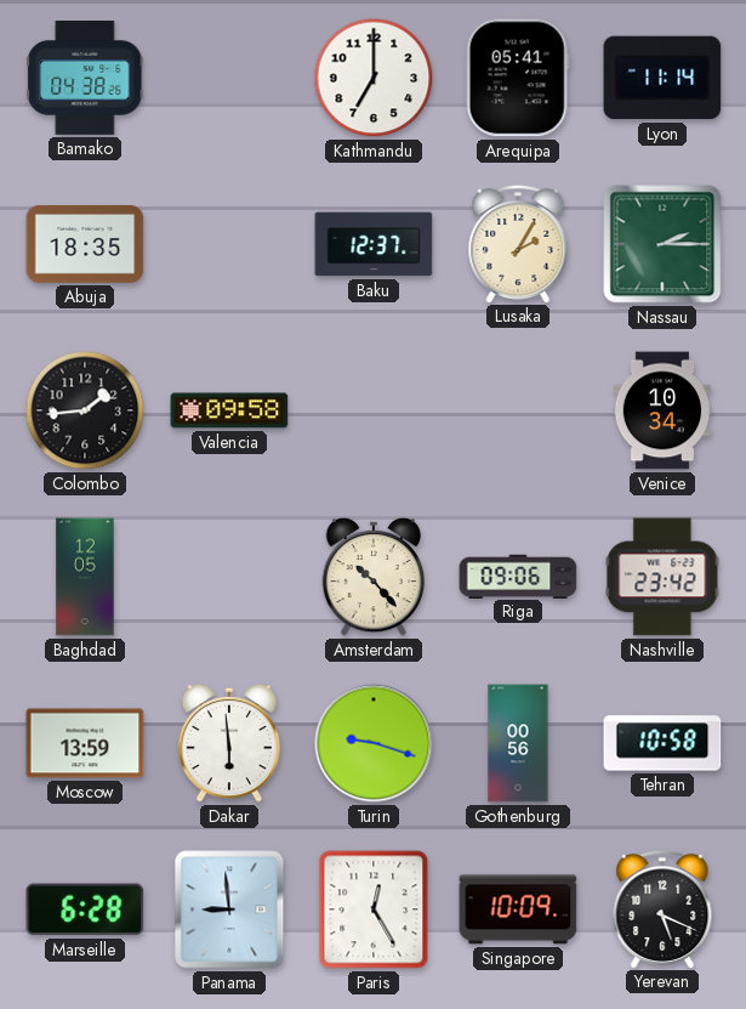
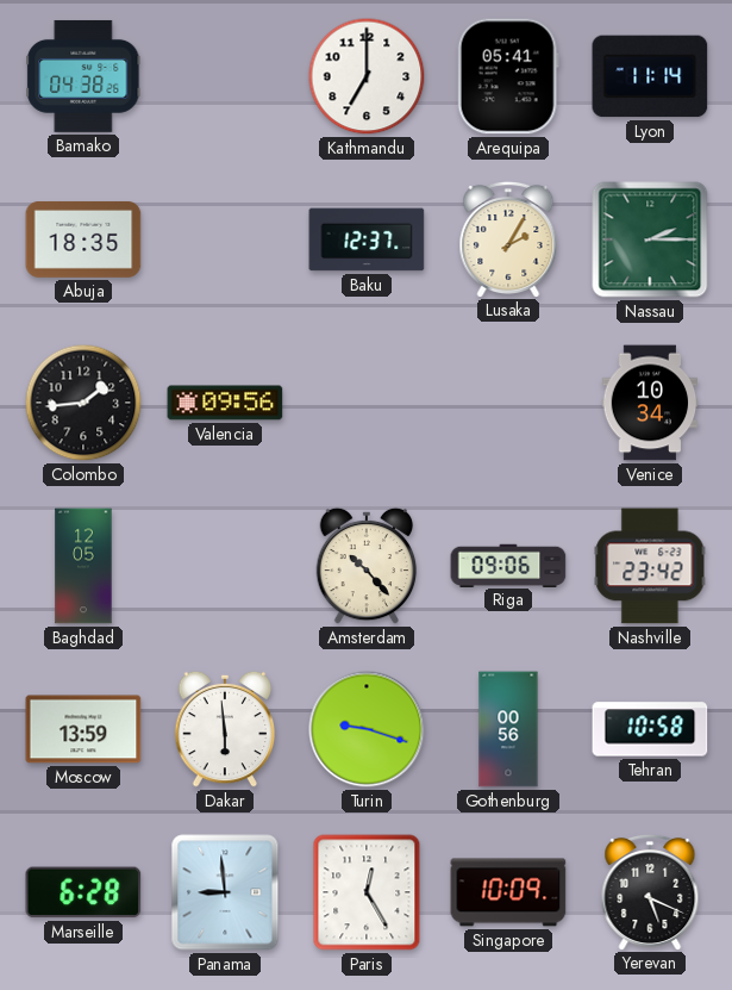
Valencia: 09:58 -> 09:56
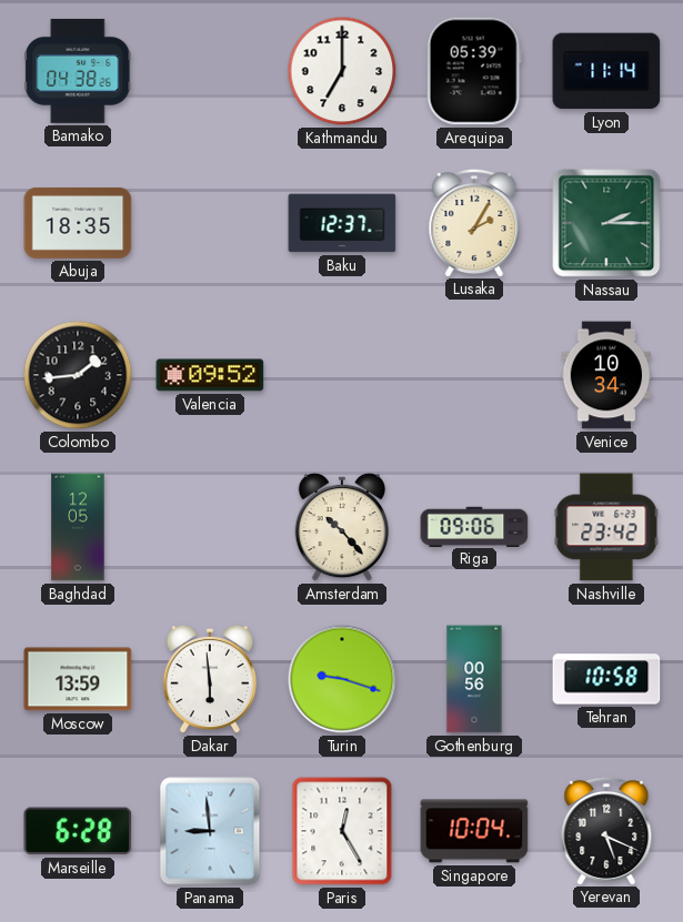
Arequipa: 05:41 -> 05:39
Valencia: 09:56 -> 09:52
Singapore: 10:09 -> 10:04
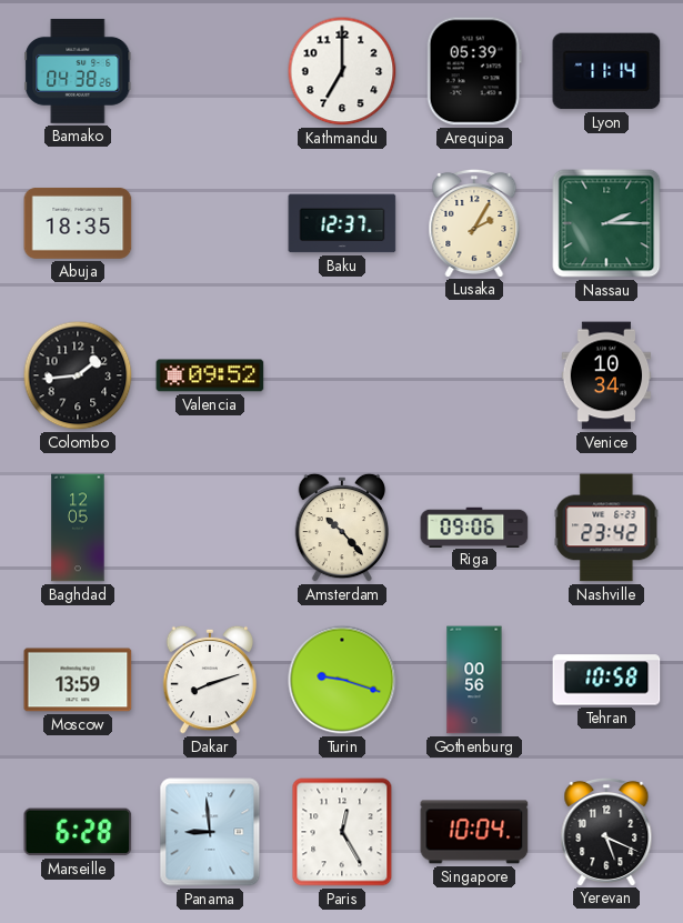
Dakar: 5:59 -> 8:12
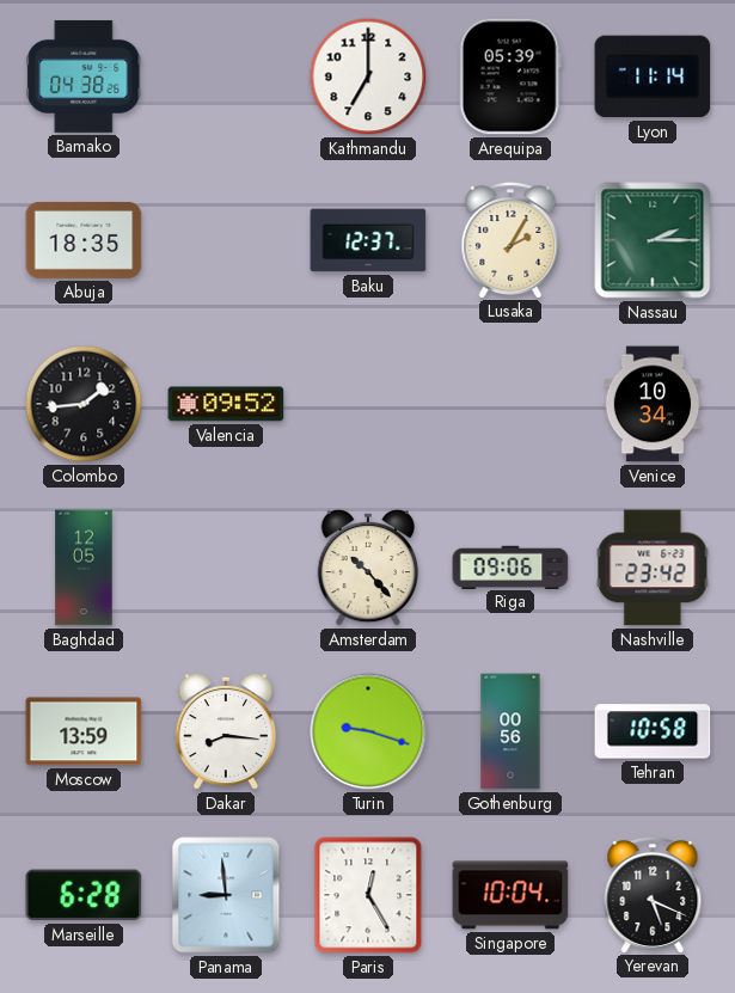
Dakar: 8:12 -> 8:16
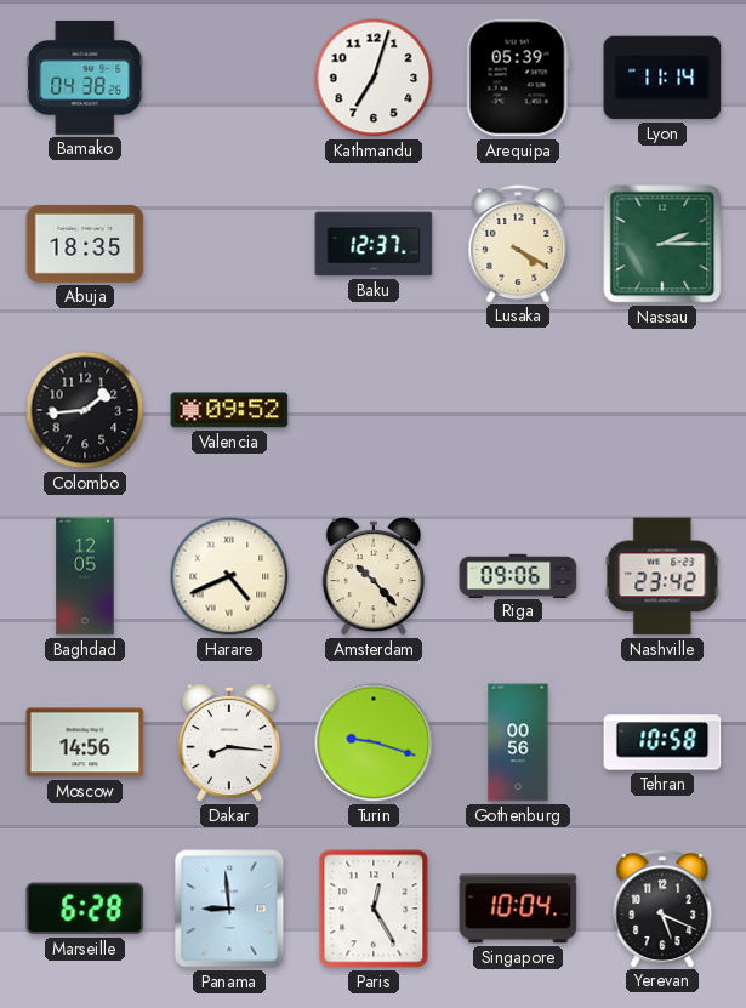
Kathmandu: 7:00 -> 7:03
Lusaka: 2:05 -> 4:20
Venice: 10:34 -> none
Harare: none -> 4:41
Moscow: 13:59 -> 14:56
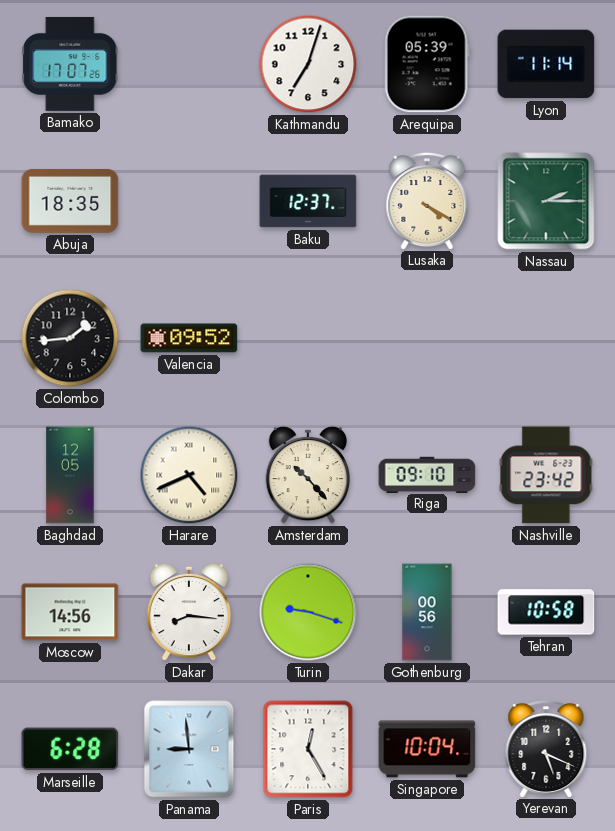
Bamako: 04:38 -> 17:07
Riga: 09:06 -> 09:10
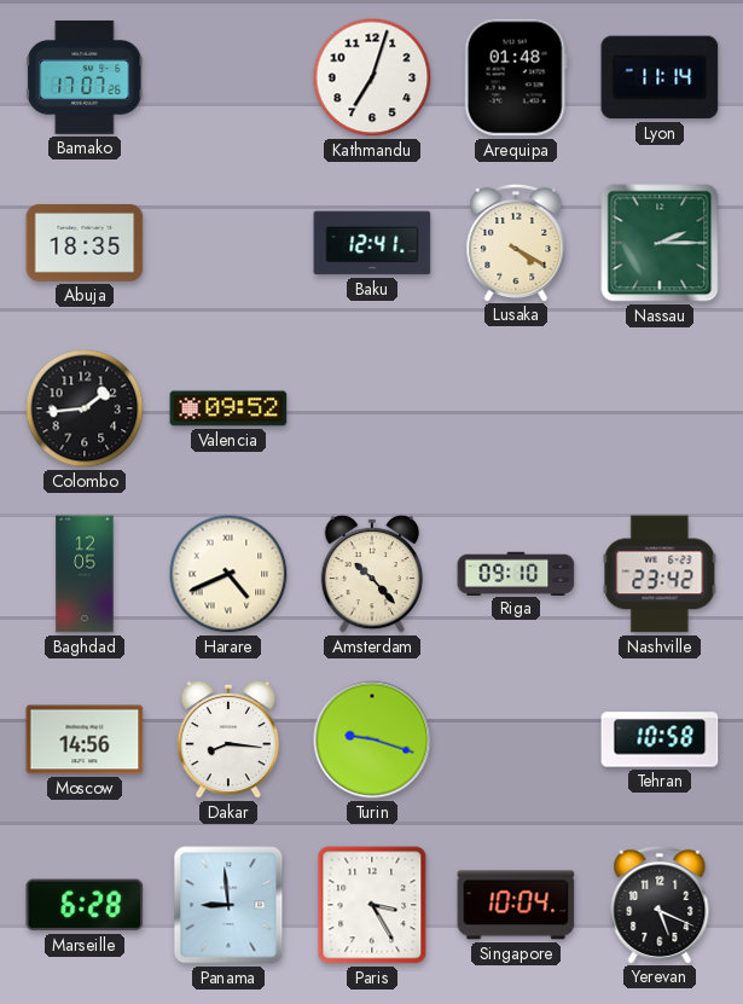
Arequipa: 05:39 -> 01:48
Baku: 12:37 -> 12:41
Gothenburg: 00:56 -> none
Paris: 12:25 -> 3:25
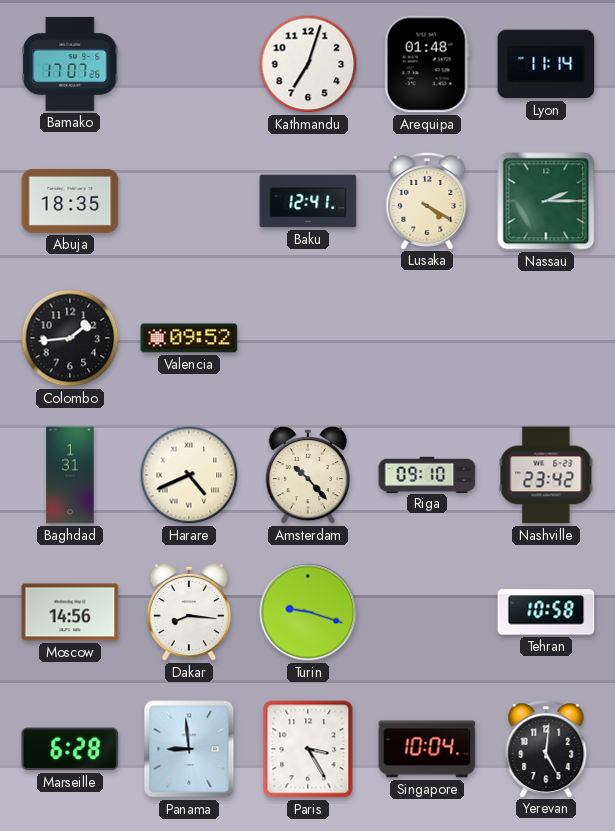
Baghdad: 12:05 -> 1:31
Yerevan: 5:19 -> 5:01
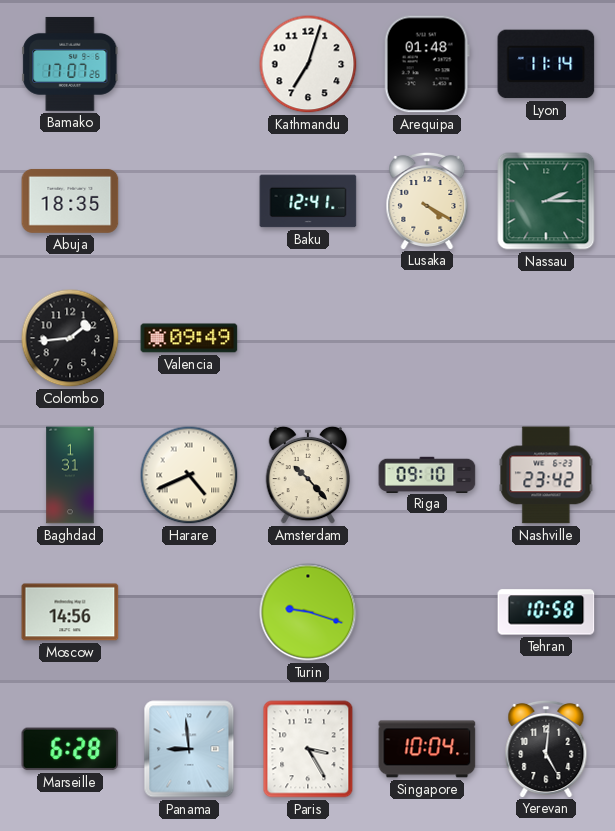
Valencia: 09:52 -> 09:49
Dakar: 8:16 -> none
